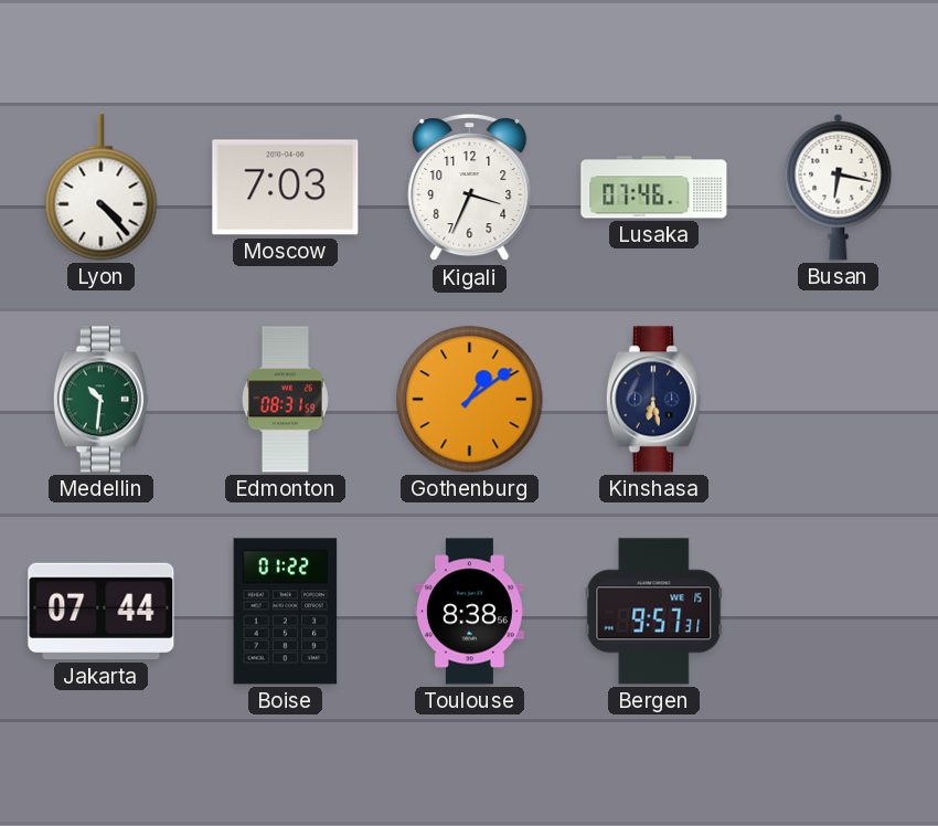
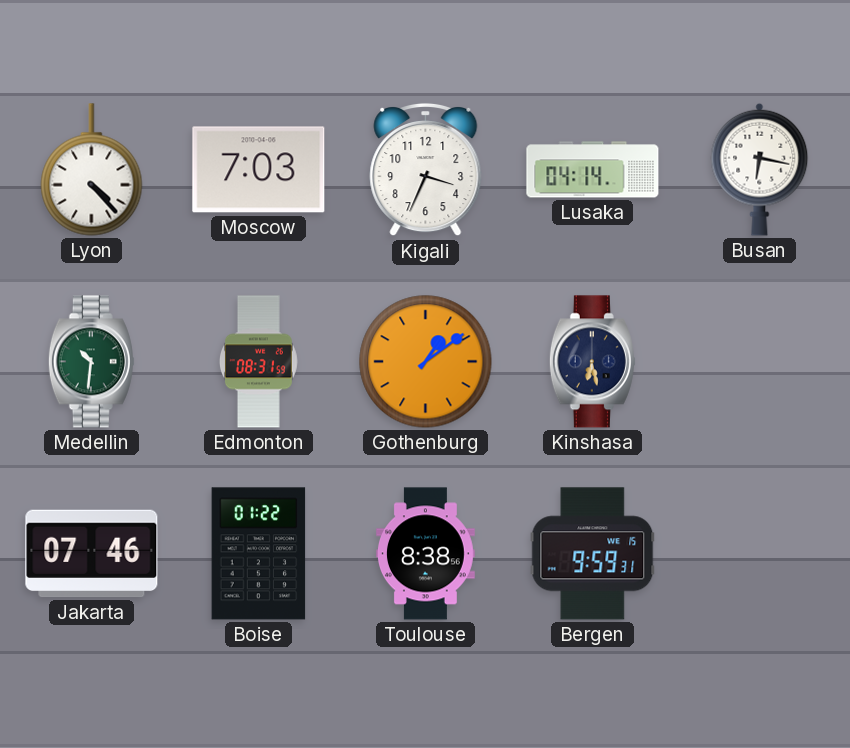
Lusaka: 07:46 -> 04:14
Jakarta: 07:44 -> 07:46
Bergen: 9:57 -> 9:59
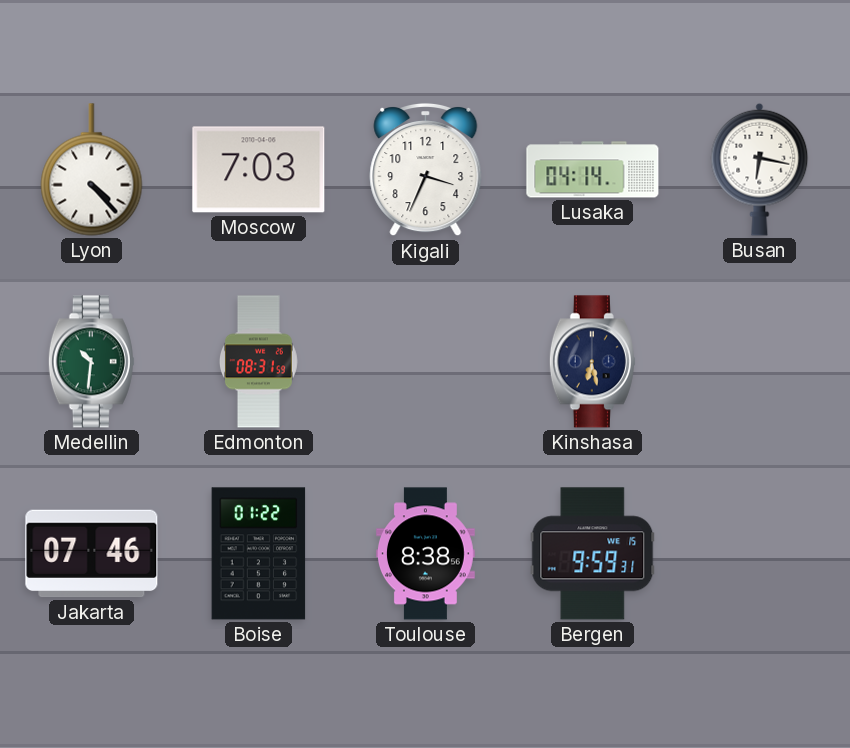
Gothenburg: 1:09 -> none
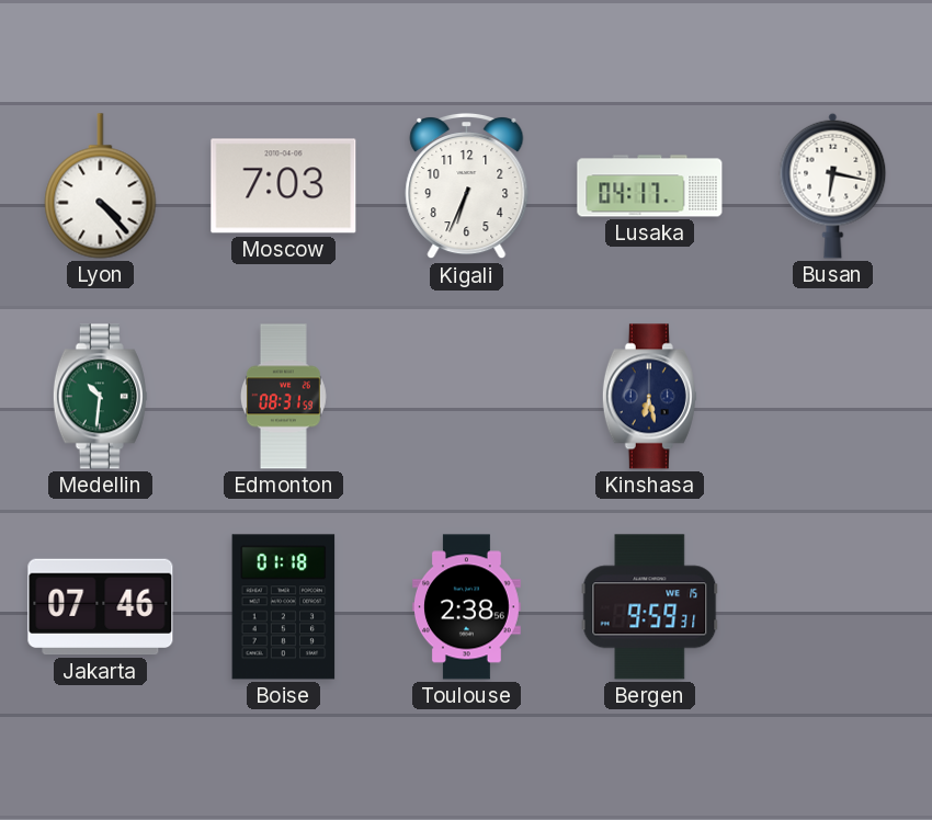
Kigali: 3:34 -> 6:34
Lusaka: 04:14 -> 04:17
Boise: 01:22 -> 01:18
Toulouse: 8:38 -> 2:38
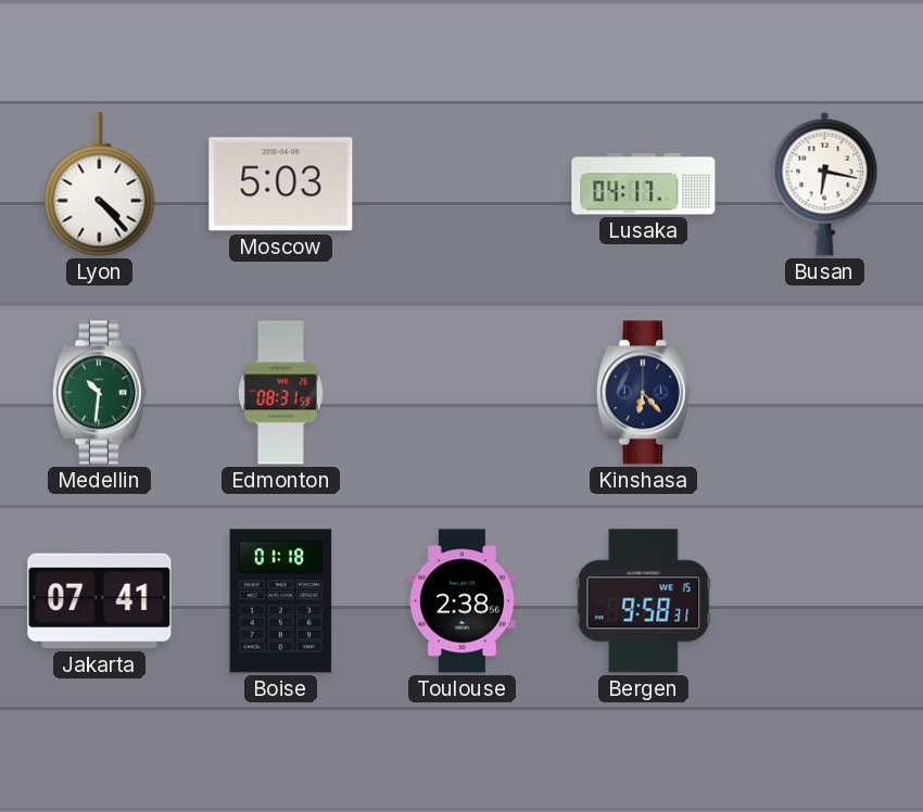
Moscow: 7:03 -> 5:03
Kigali: 6:34 -> none
Kinshasa: 6:28 -> 6:23
Jakarta: 07:46 -> 07:41
Bergen: 9:59 -> 9:58
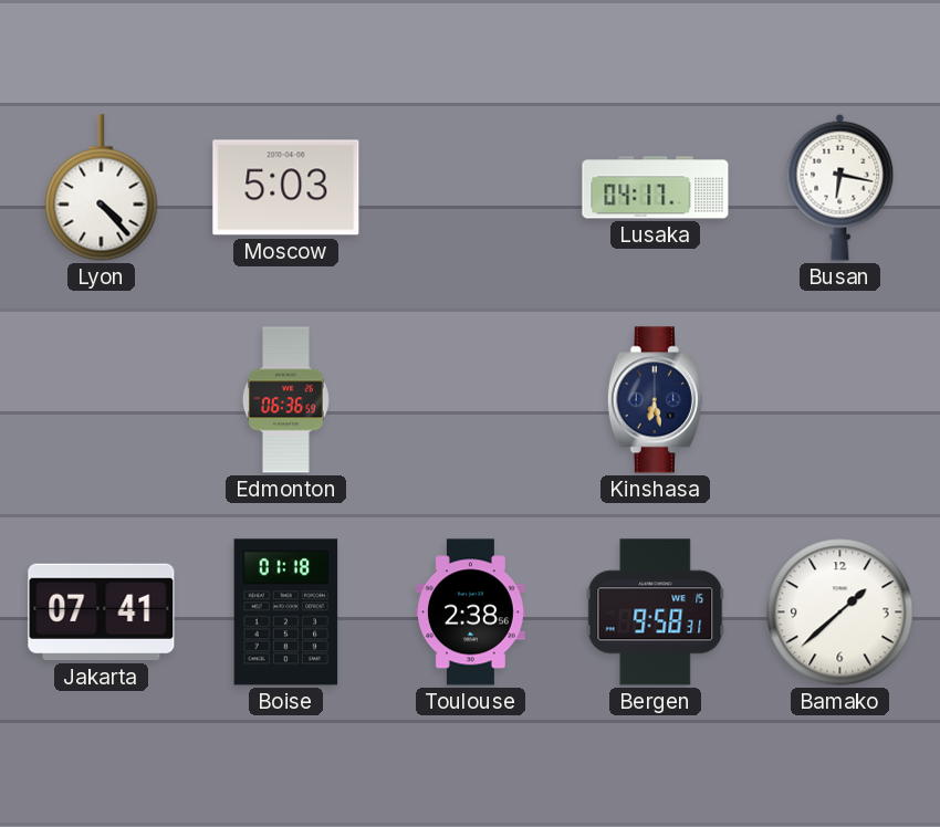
Medellin: 10:31 -> none
Edmonton: 08:31 -> 06:36
Kinshasa: 6:23 -> 6:28
Bamako: none -> 1:38
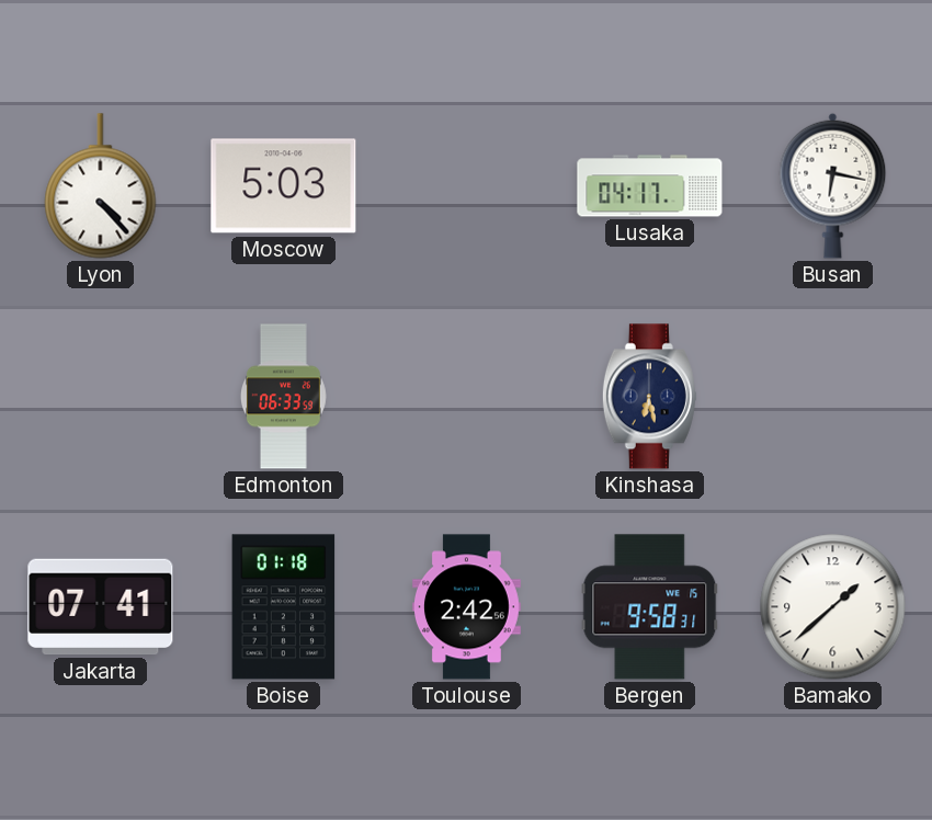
Edmonton: 06:36 -> 06:33
Toulouse: 2:38 -> 2:42
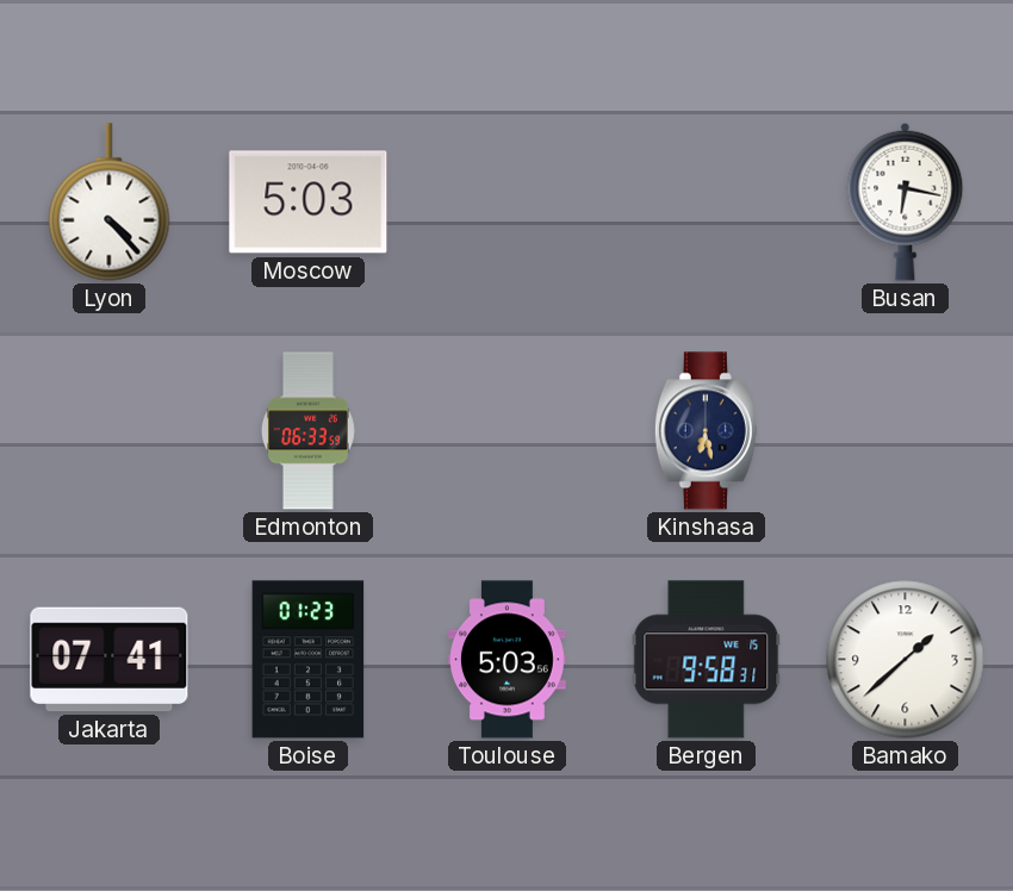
Lusaka: 04:17 -> none
Boise: 01:18 -> 01:23
Toulouse: 2:42 -> 5:03
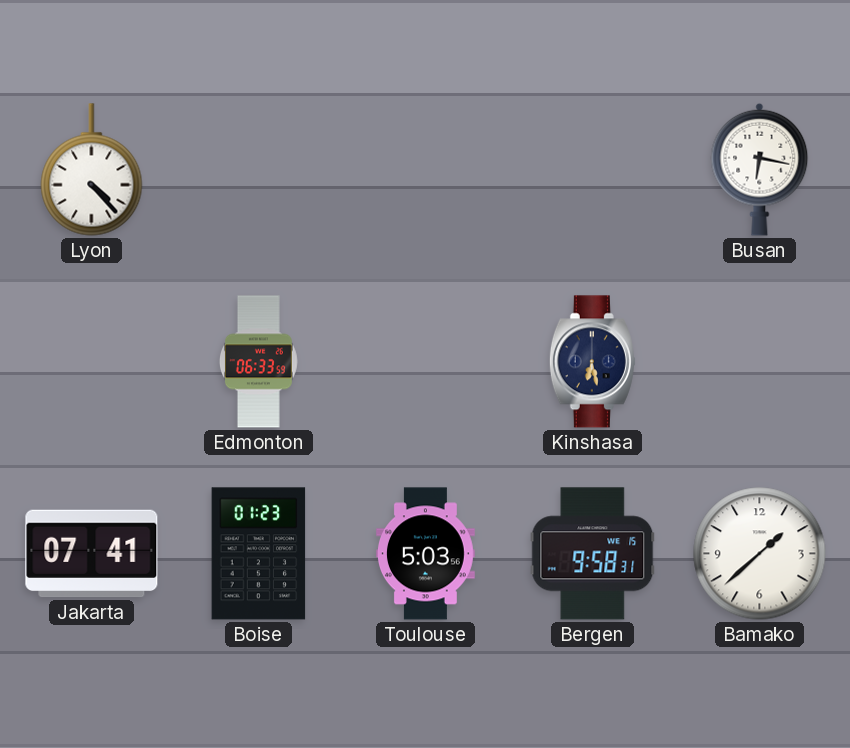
Moscow: 5:03 -> none
